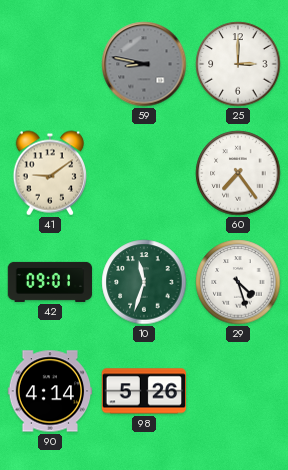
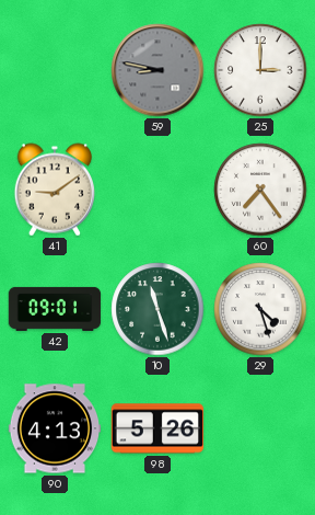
10: 11:33 -> 11:27
90: 4:14 -> 4:13
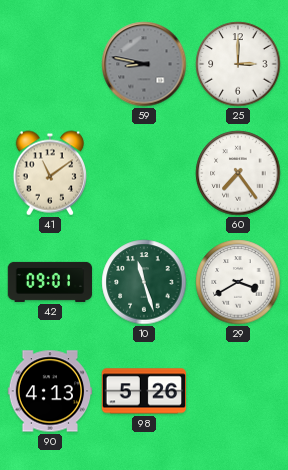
41: 9:09 -> 11:09
29: 4:27 -> 3:40
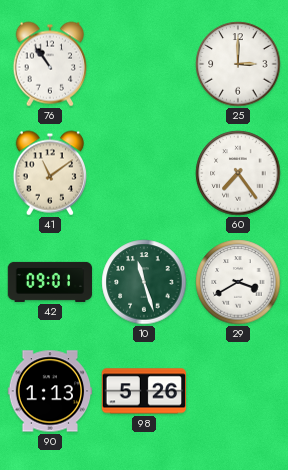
76: none -> 10:54
59: 8:47 -> none
90: 4:13 -> 1:13
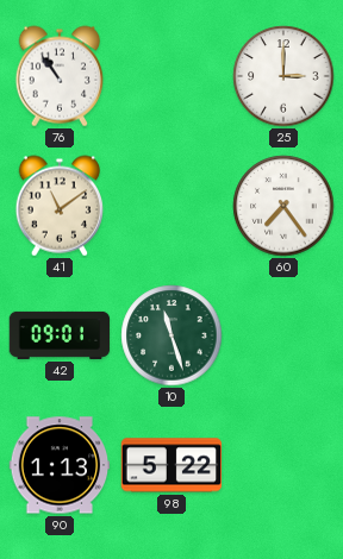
29: 3:40 -> none
98: 5:26 -> 5:22
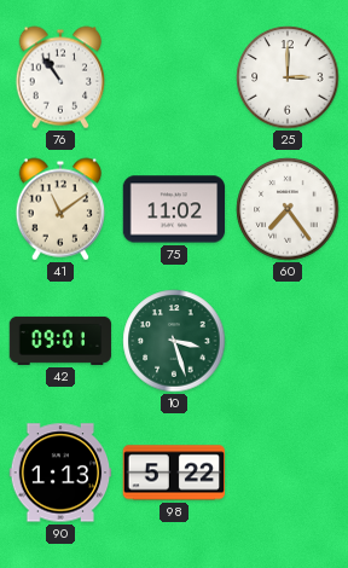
75: none -> 11:02
10: 11:27 -> 3:27
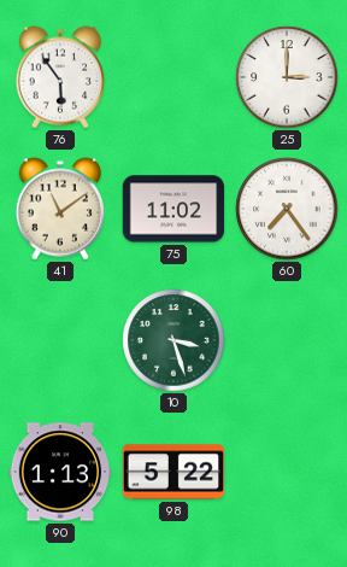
76: 10:54 -> 5:54
42: 09:01 -> none
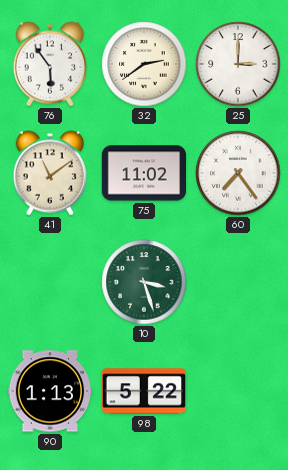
32: none -> 2:39
